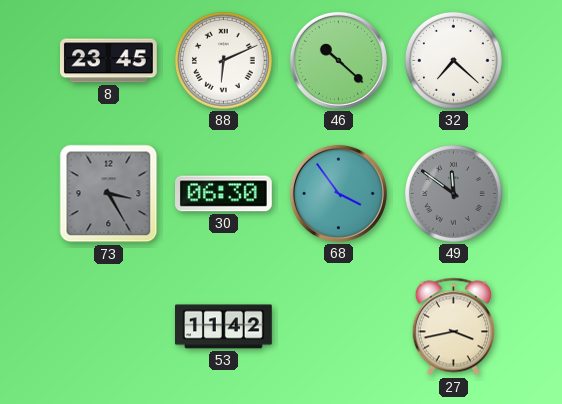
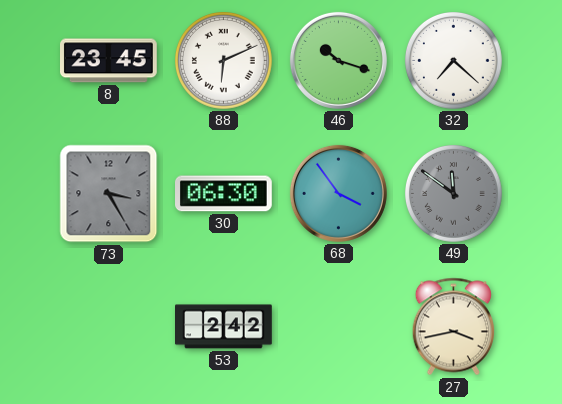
46: 10:22 -> 10:18
53: 11:42 -> 2:42
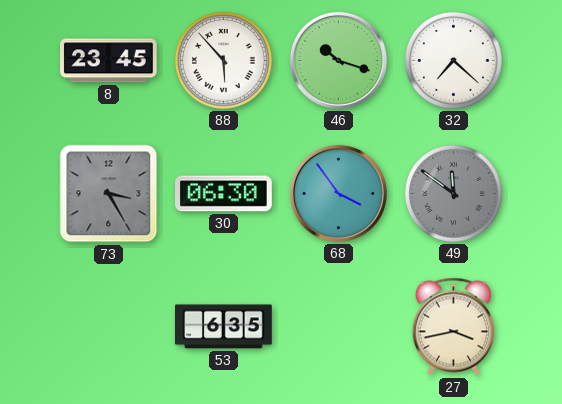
88: 6:11 -> 5:53
53: 2:42 -> 6:35
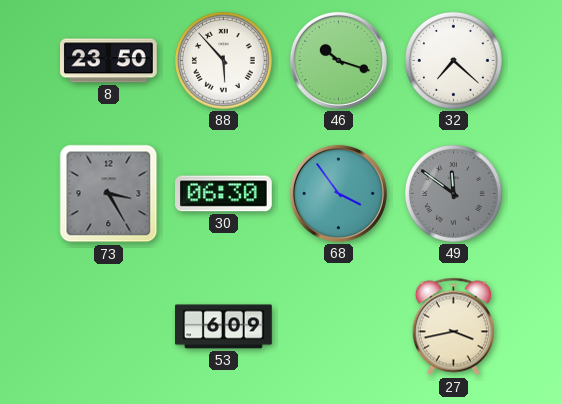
8: 23:45 -> 23:50
53: 6:35 -> 6:09
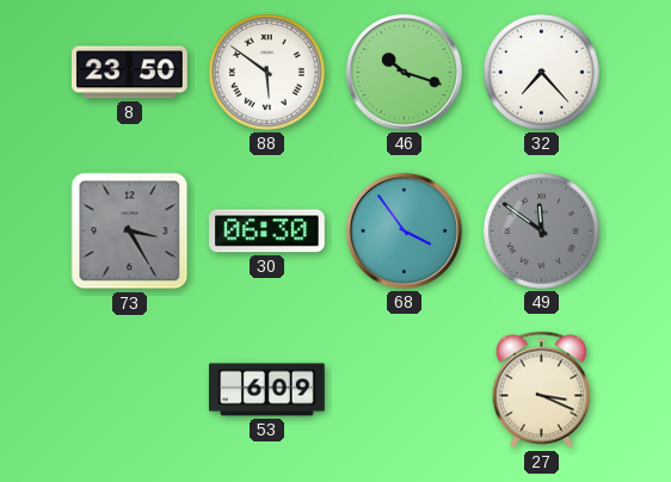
88: 5:53 -> 5:51
32: 7:22 -> 7:23
27: 3:43 -> 3:19
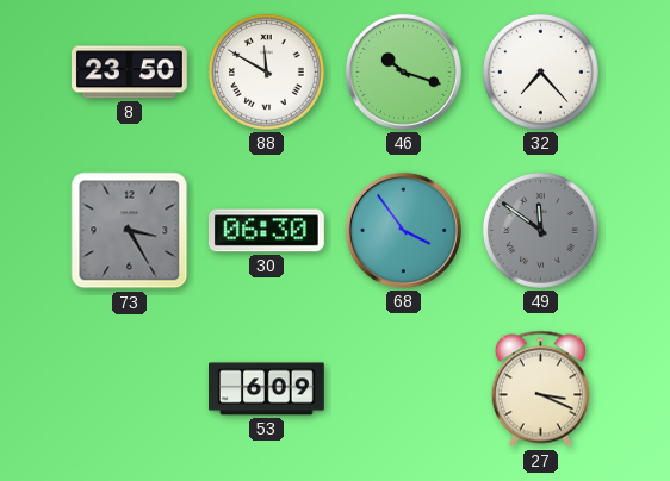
88: 5:51 -> 11:50
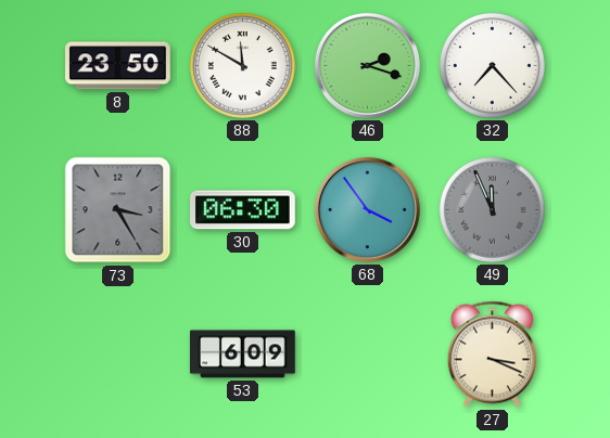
46: 10:18 -> 2:18
49: 11:51 -> 11:56
